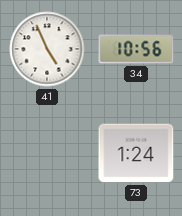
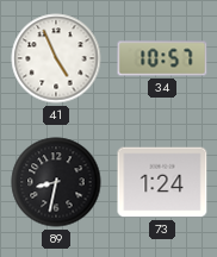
34: 10:56 -> 10:57
89: none -> 8:32
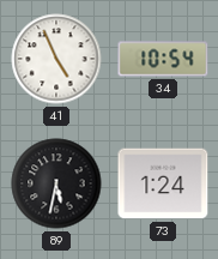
34: 10:57 -> 10:54
89: 8:32 -> 5:32
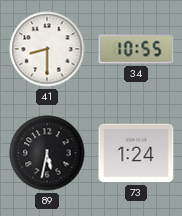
41: 4:56 -> 8:30
34: 10:54 -> 10:55
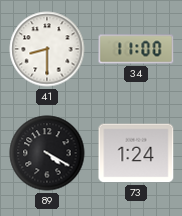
34: 10:55 -> 11:00
89: 5:32 -> 4:20
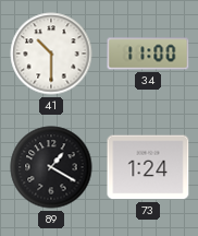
41: 8:30 -> 10:30
89: 4:20 -> 1:20
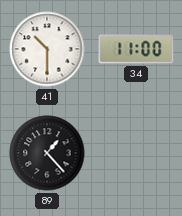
89: 1:20 -> 1:23
73: 1:24 -> none
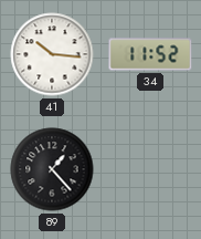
41: 10:30 -> 10:16
34: 11:00 -> 11:52
